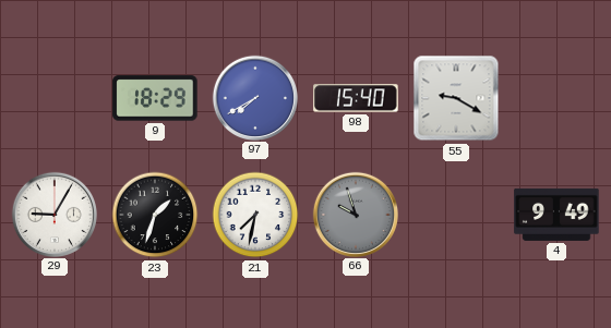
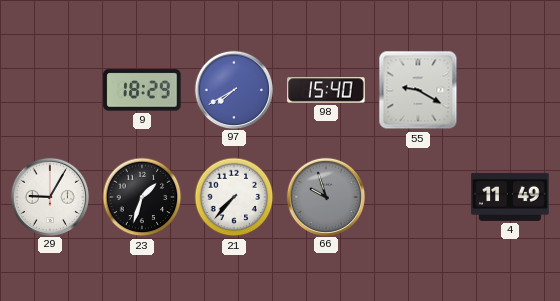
21: 7:32 -> 7:37
4: 9:49 -> 11:49
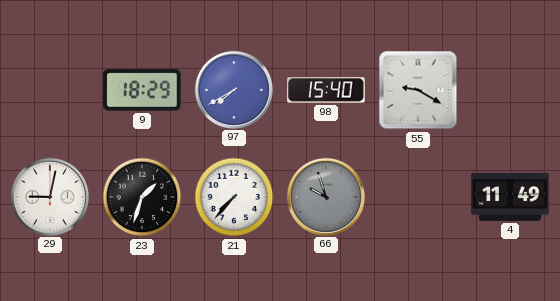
29: 9:05 -> 9:02
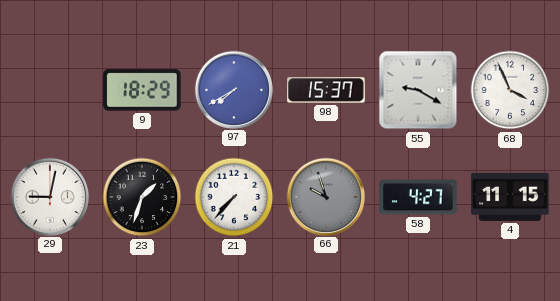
98: 15:40 -> 15:37
68: none -> 3:56
58: none -> 4:27
4: 11:49 -> 11:15
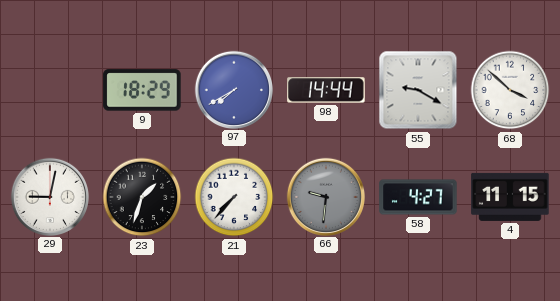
98: 15:37 -> 14:44
68: 3:56 -> 3:52
66: 9:57 -> 9:31
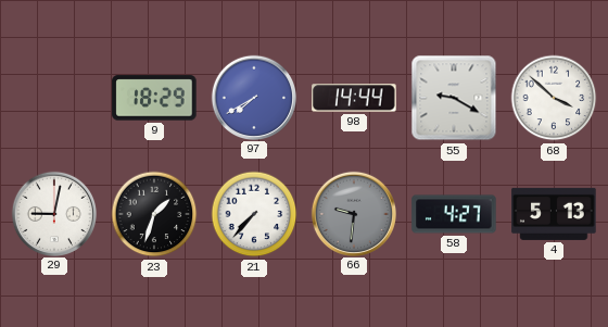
4: 11:15 -> 5:13
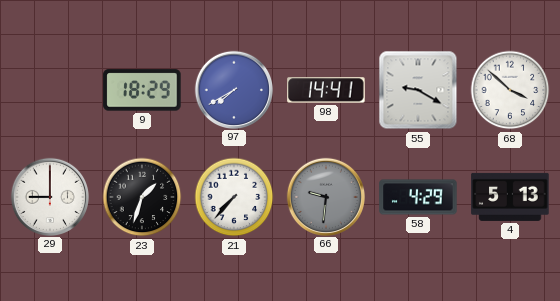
98: 14:44 -> 14:41
29: 9:02 -> 9:00
58: 4:27 -> 4:29
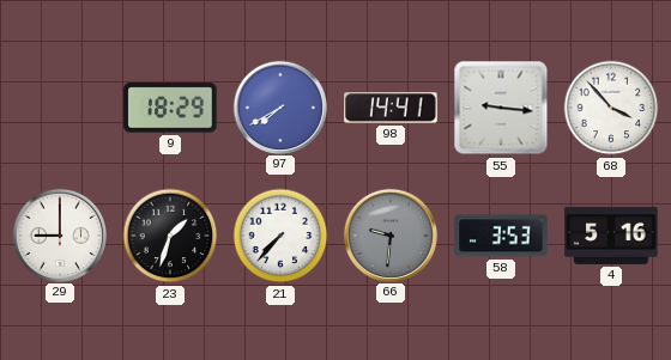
55: 9:20 -> 9:16
68: 3:52 -> 3:53
58: 4:29 -> 3:53
4: 5:13 -> 5:16
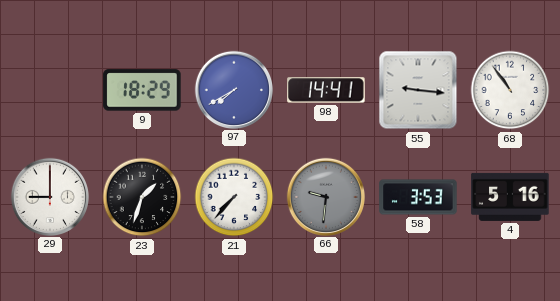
68: 3:53 -> 10:54
